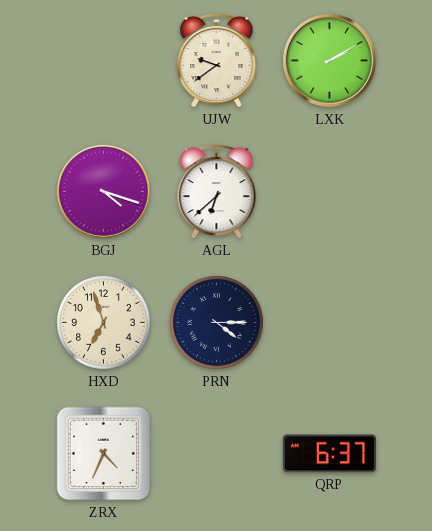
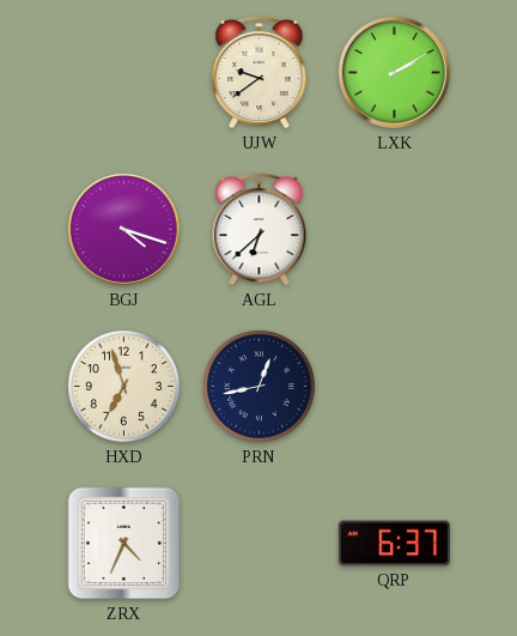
PRN: 4:15 -> 12:43
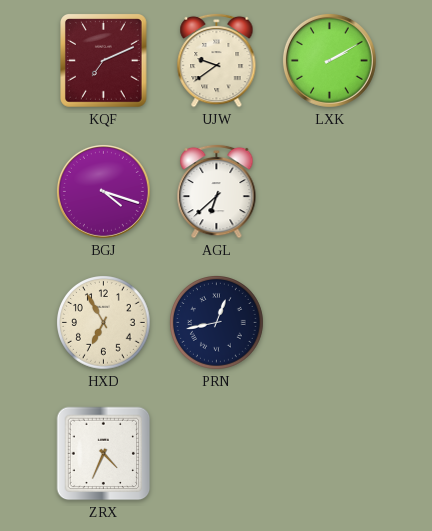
KQF: none -> 7:11
HXD: 6:57 -> 6:55
QRP: 6:37 -> none
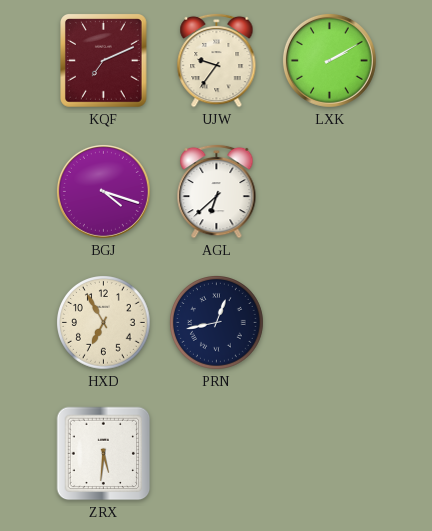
UJW: 9:39 -> 9:36
ZRX: 4:34 -> 5:31
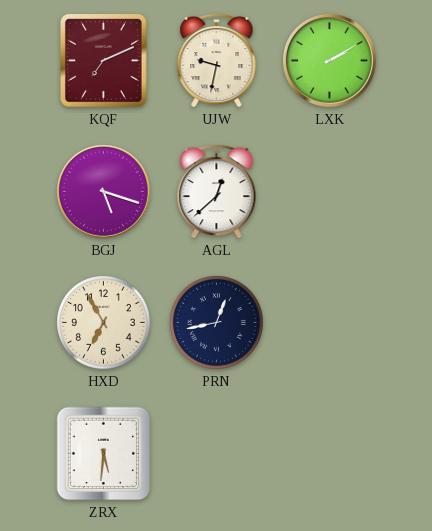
UJW: 9:36 -> 9:32
BGJ: 4:18 -> 5:18
AGL: 6:38 -> 12:38
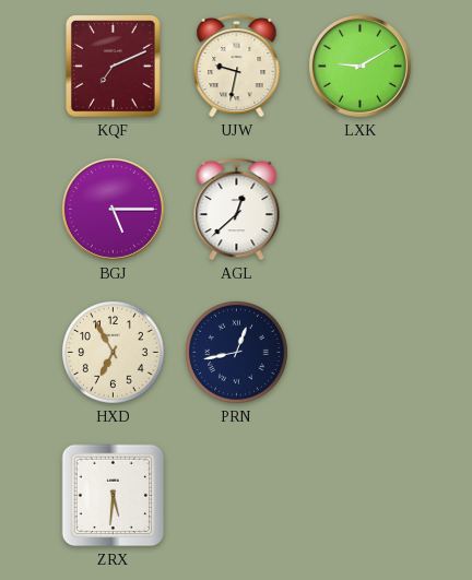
LXK: 2:10 -> 9:10
BGJ: 5:18 -> 5:15
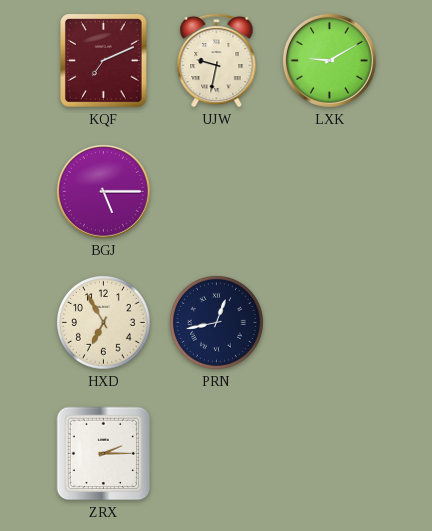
AGL: 12:38 -> none
ZRX: 5:31 -> 2:15
